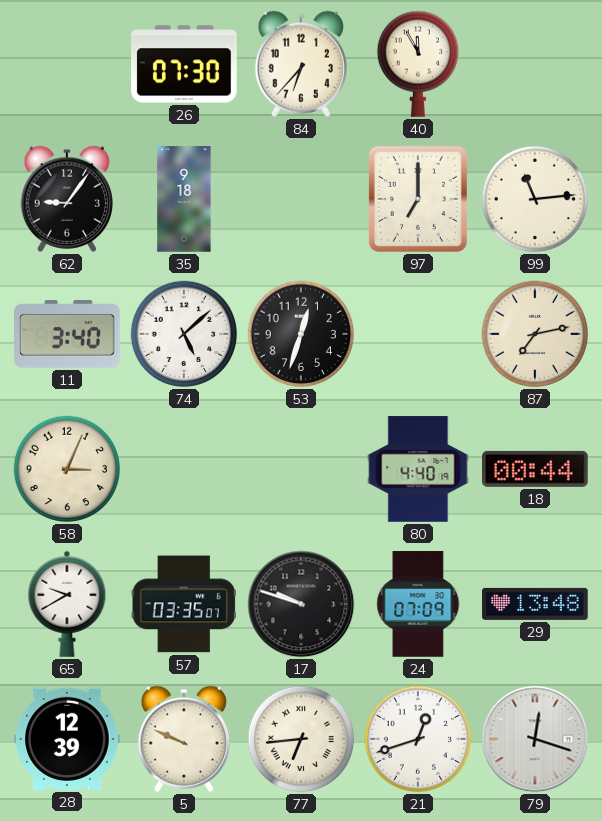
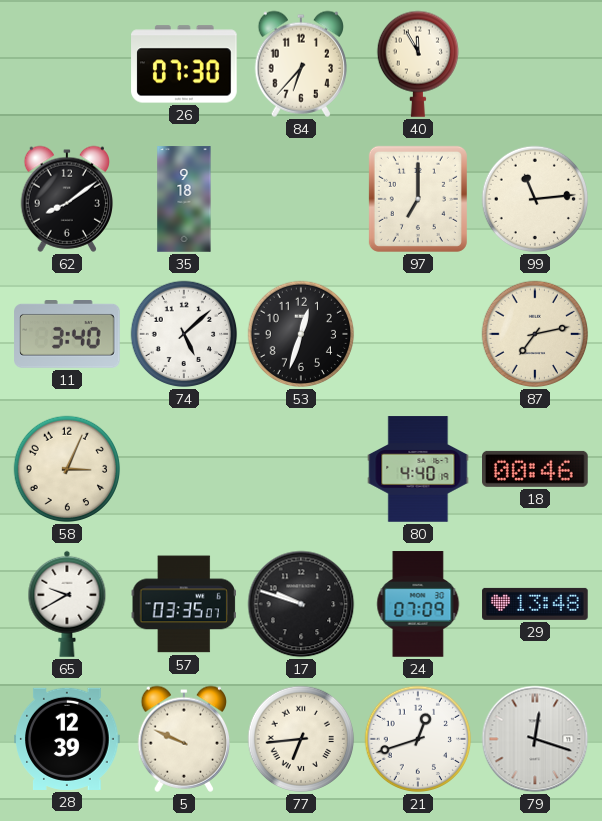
62: 9:06 -> 8:09
18: 00:44 -> 00:46
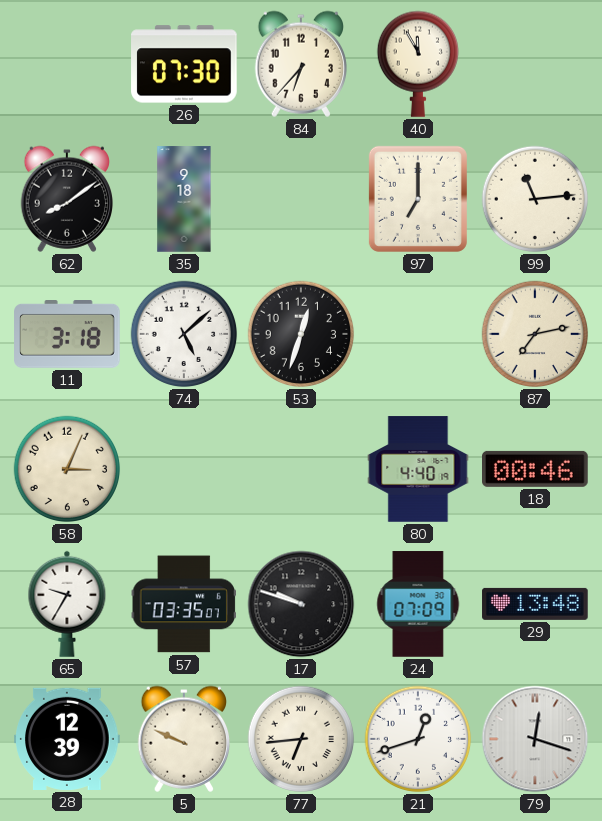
11: 3:40 -> 3:18
65: 9:40 -> 9:35
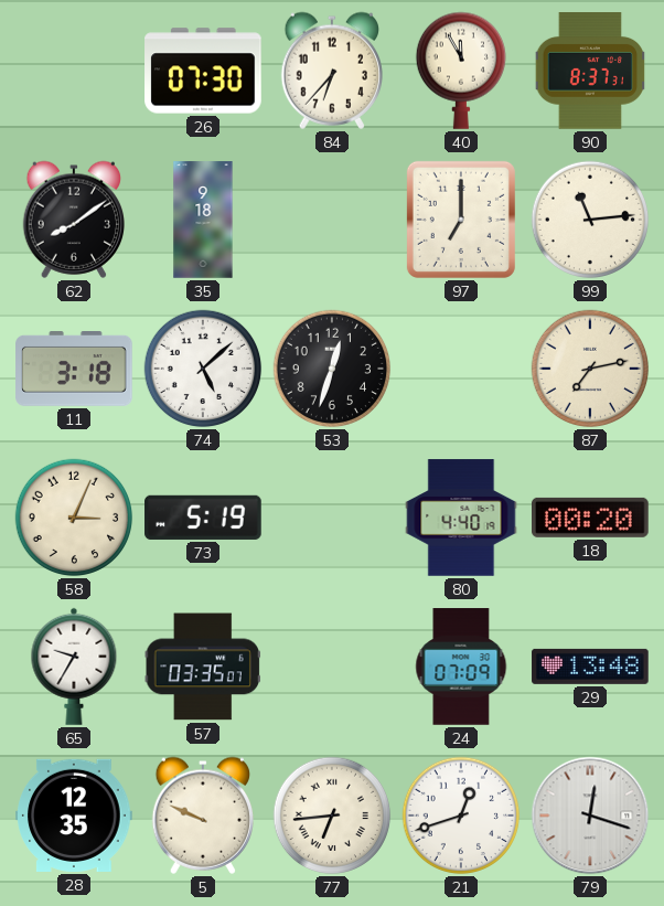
90: none -> 8:37
73: none -> 5:19
18: 00:46 -> 00:20
17: 9:48 -> none
28: 12:39 -> 12:35
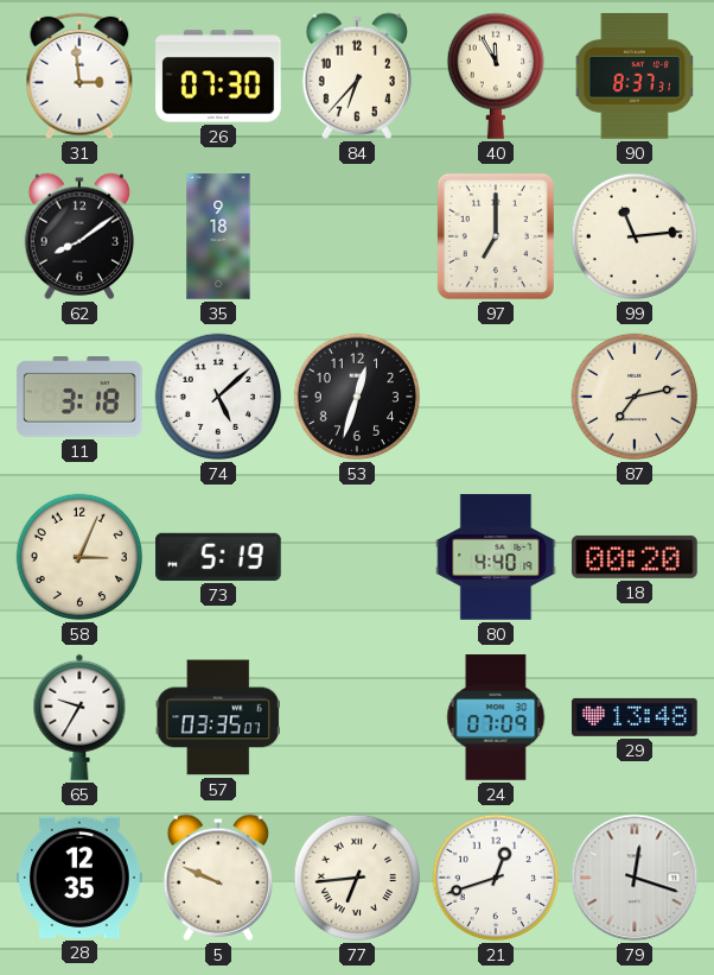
31: none -> 2:59
